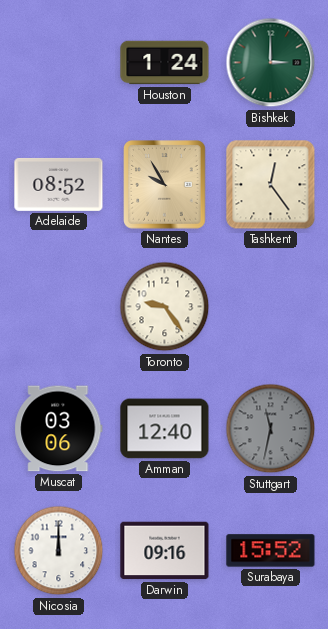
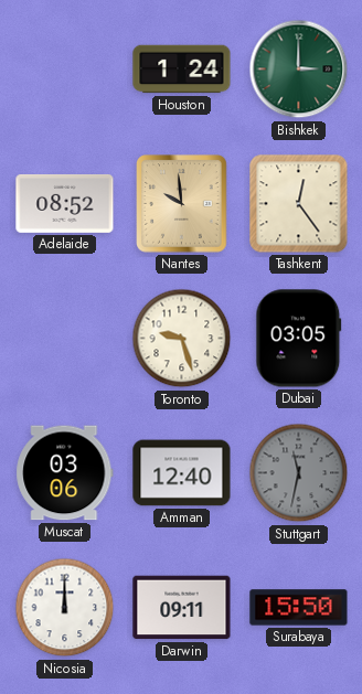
Nantes: 9:55 -> 9:59
Toronto: 9:24 -> 9:27
Dubai: none -> 03:05
Darwin: 09:16 -> 09:11
Surabaya: 15:52 -> 15:50
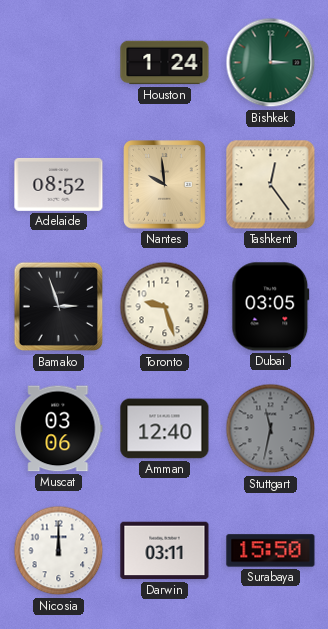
Bamako: none -> 2:57
Darwin: 09:11 -> 03:11
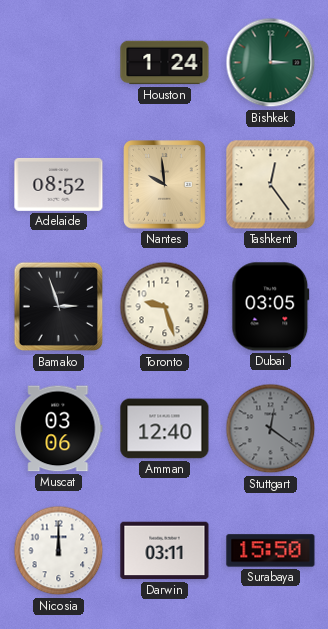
Stuttgart: 11:32 -> 12:21
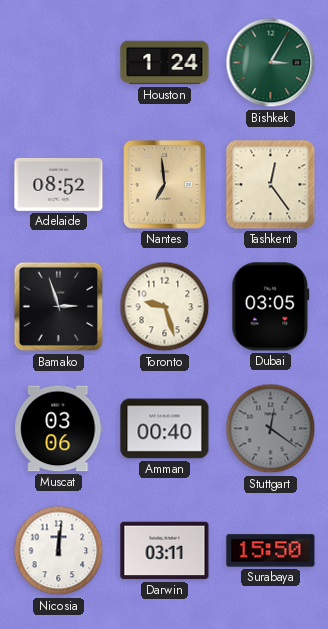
Bishkek: 3:00 -> 3:05
Nantes: 9:59 -> 6:59
Amman: 12:40 -> 00:40
Nicosia: 12:00 -> 12:01
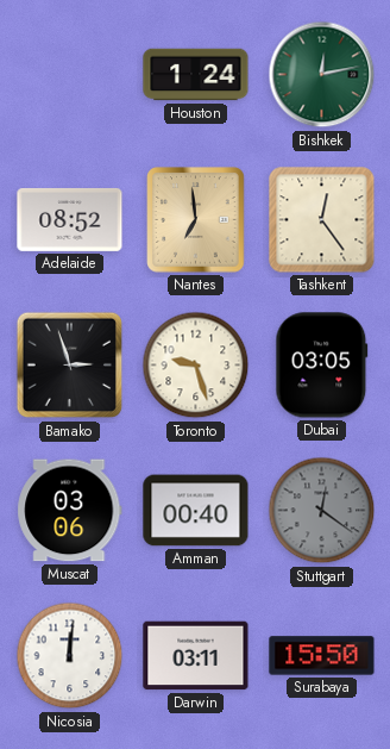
Bishkek: 3:05 -> 12:13
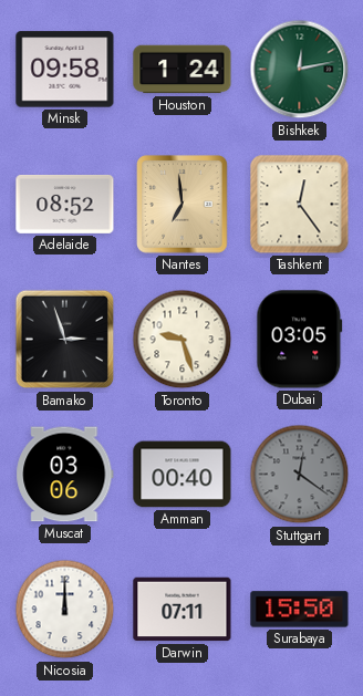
Minsk: none -> 09:58
Nicosia: 12:01 -> 12:00
Darwin: 03:11 -> 07:11
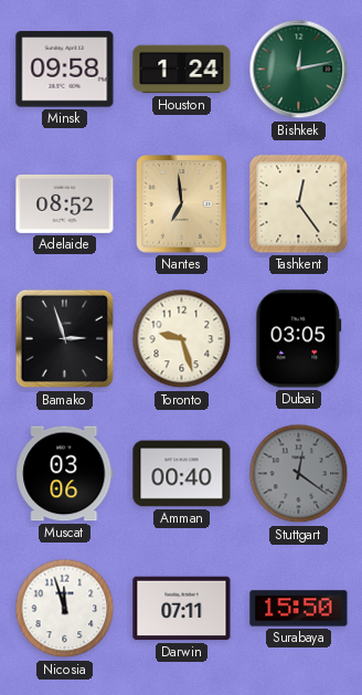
Nicosia: 12:00 -> 11:57
